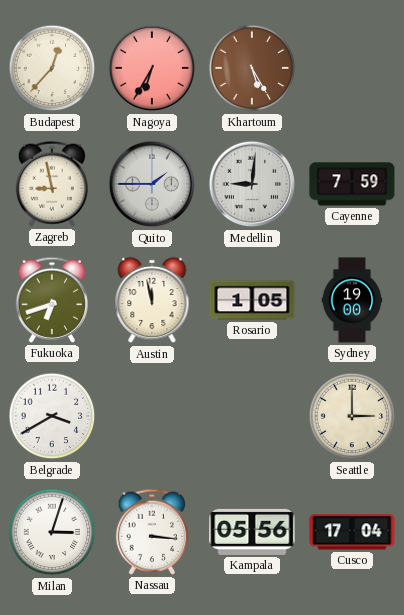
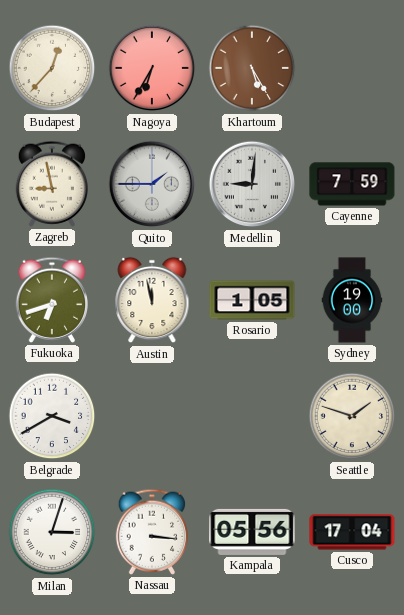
Seattle: 3:00 -> 1:48
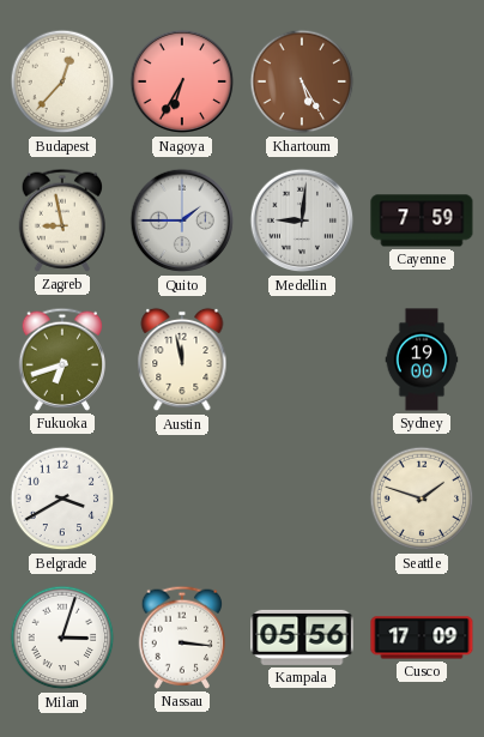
Rosario: 1:05 -> none
Cusco: 17:04 -> 17:09
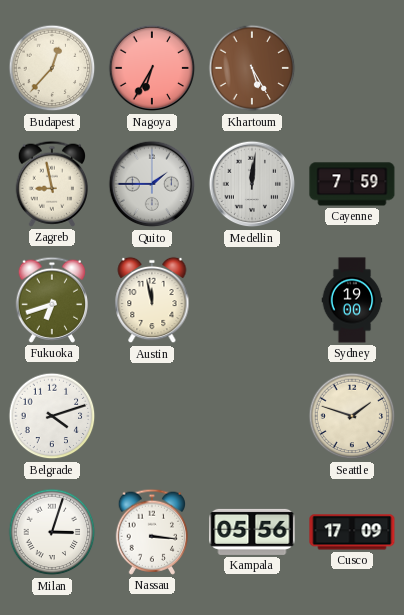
Medellin: 9:01 -> 12:01
Belgrade: 3:40 -> 4:12
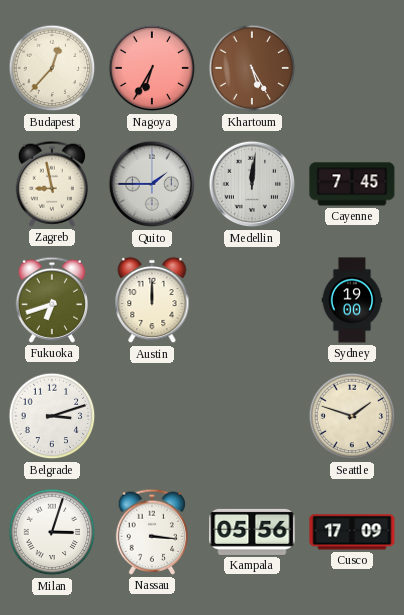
Cayenne: 7:59 -> 7:45
Austin: 11:58 -> 12:00
Belgrade: 4:12 -> 3:12
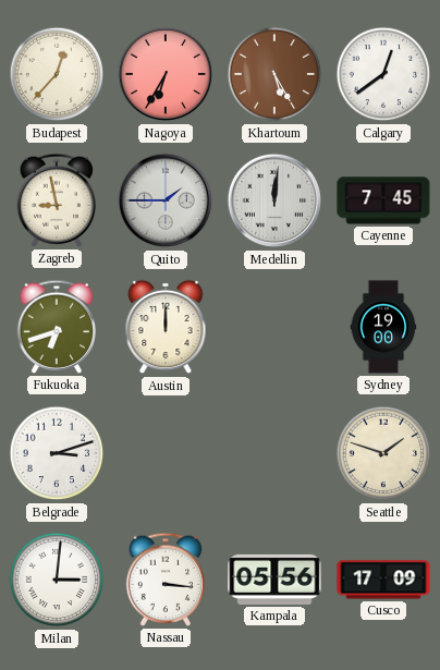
Calgary: none -> 12:39
Milan: 3:03 -> 3:01
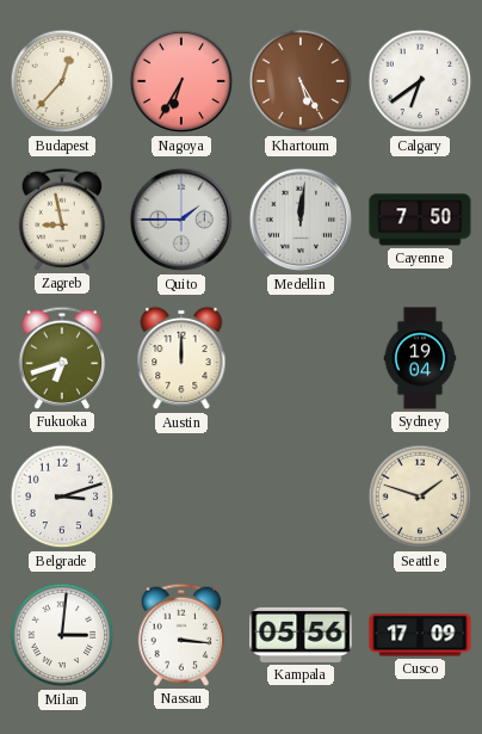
Calgary: 12:39 -> 6:39
Cayenne: 7:45 -> 7:50
Sydney: 19:00 -> 19:04
